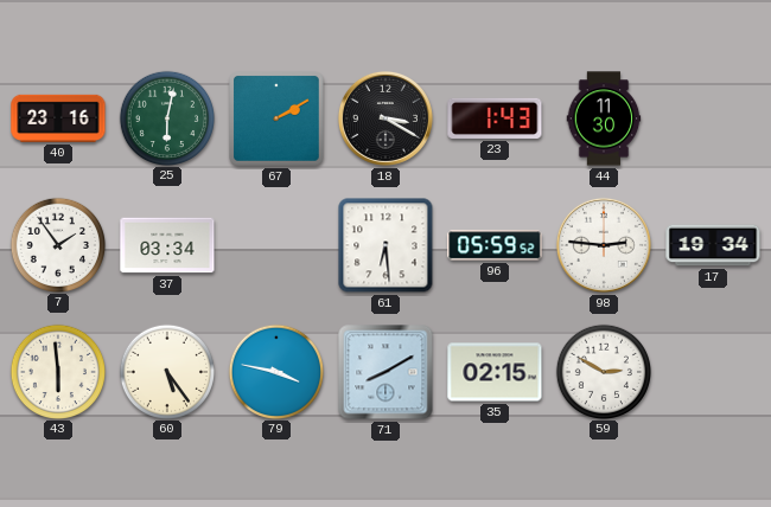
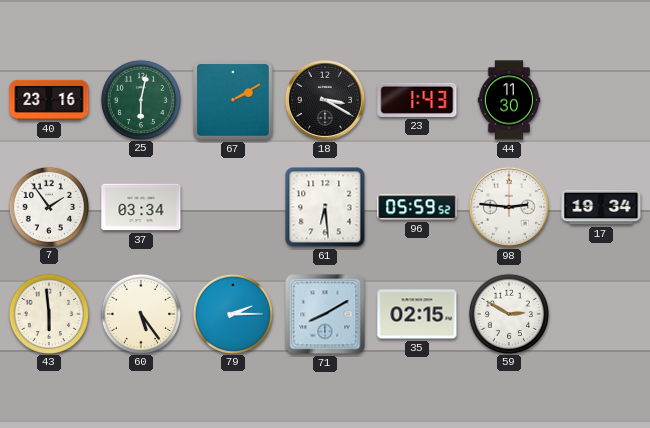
79: 3:47 -> 2:15
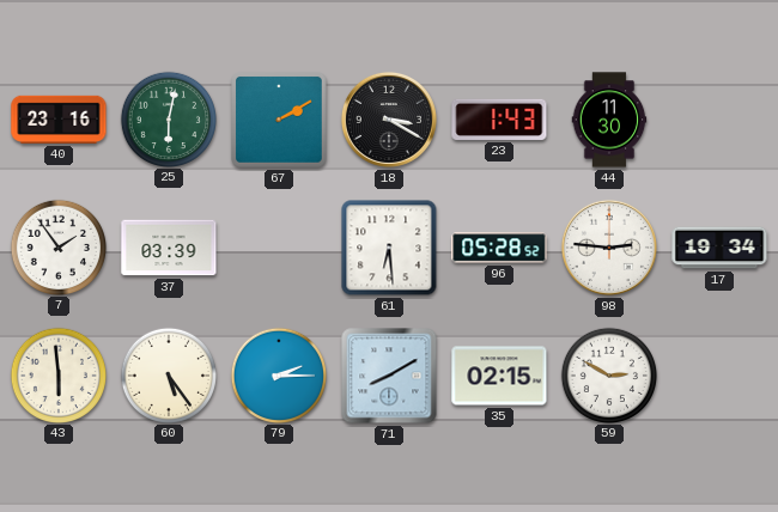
37: 03:34 -> 03:39
96: 05:59 -> 05:28
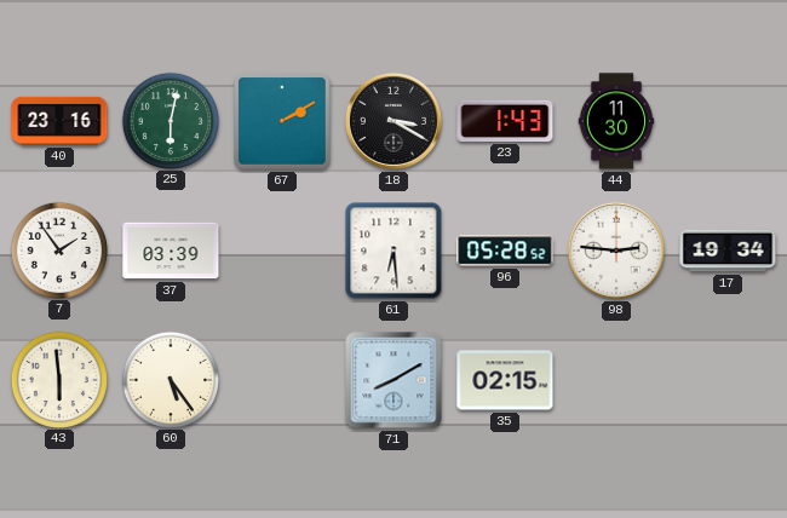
79: 2:15 -> none
59: 2:50 -> none
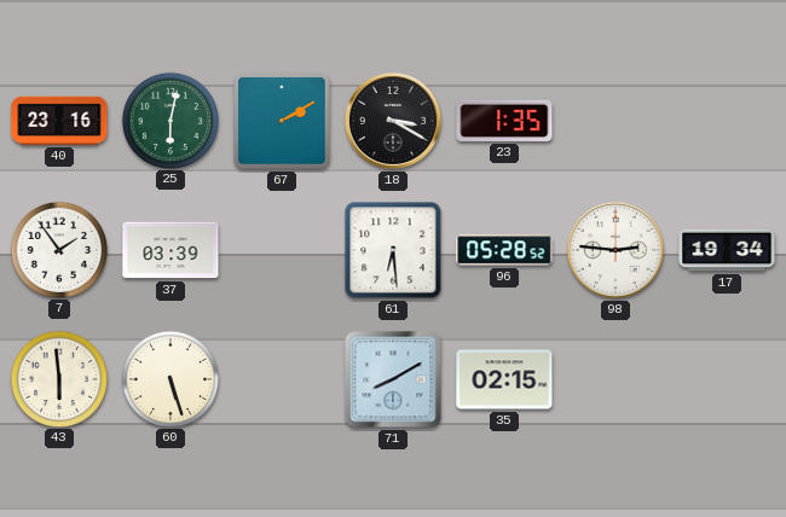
23: 1:43 -> 1:35
44: 11:30 -> none
60: 5:24 -> 5:27
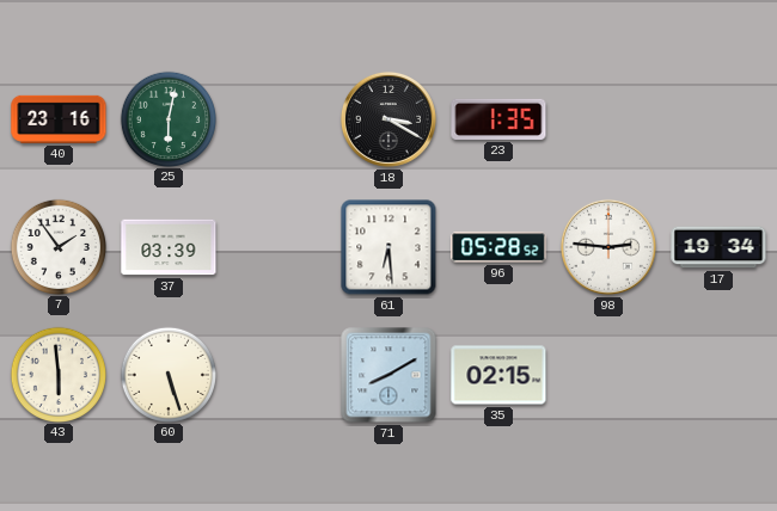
67: 2:10 -> none
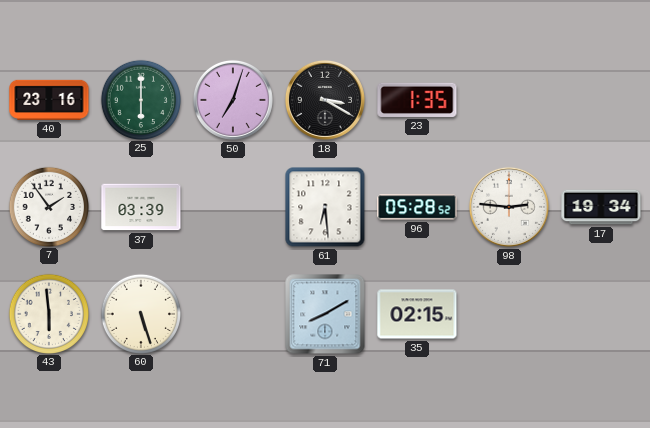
25: 6:02 -> 6:00
50: none -> 7:03
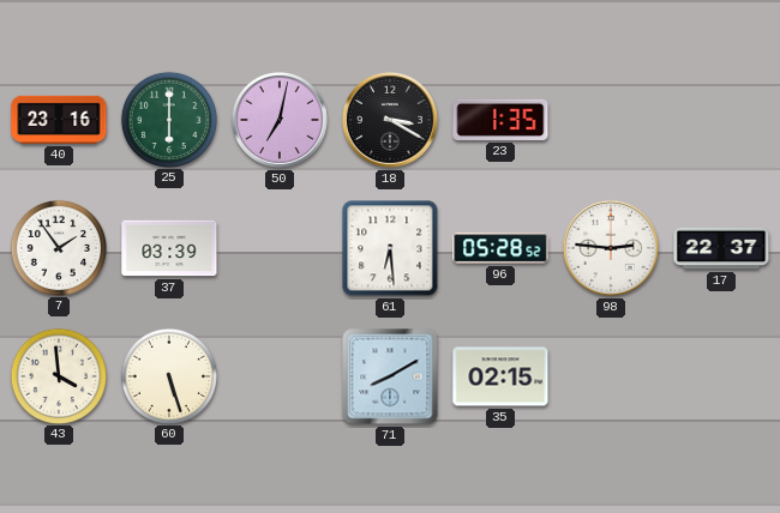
50: 7:03 -> 7:02
17: 19:34 -> 22:37
43: 5:59 -> 3:59
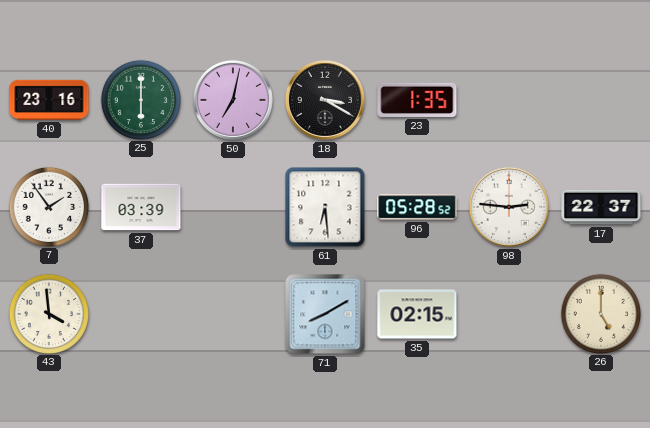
60: 5:27 -> none
26: none -> 5:00
